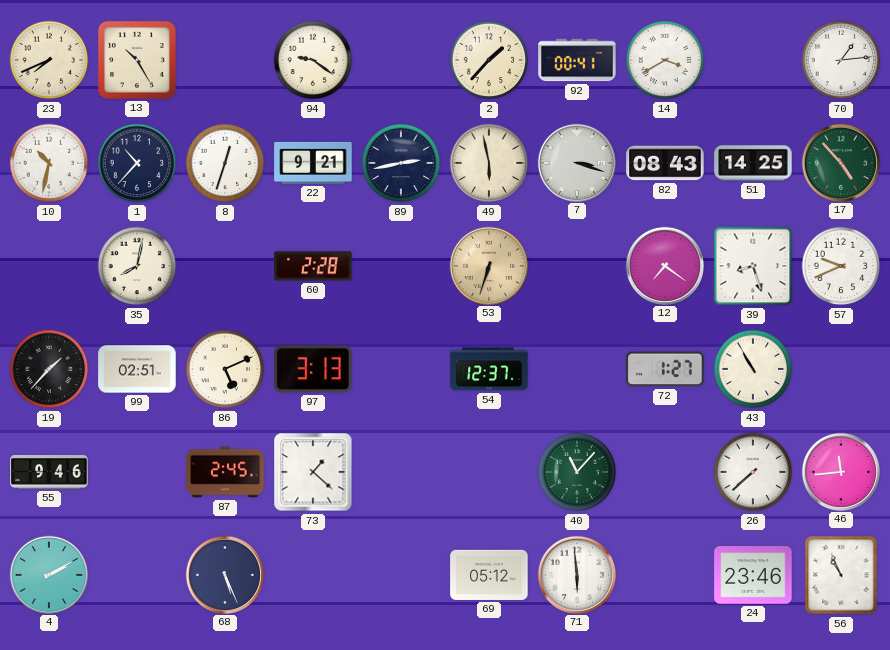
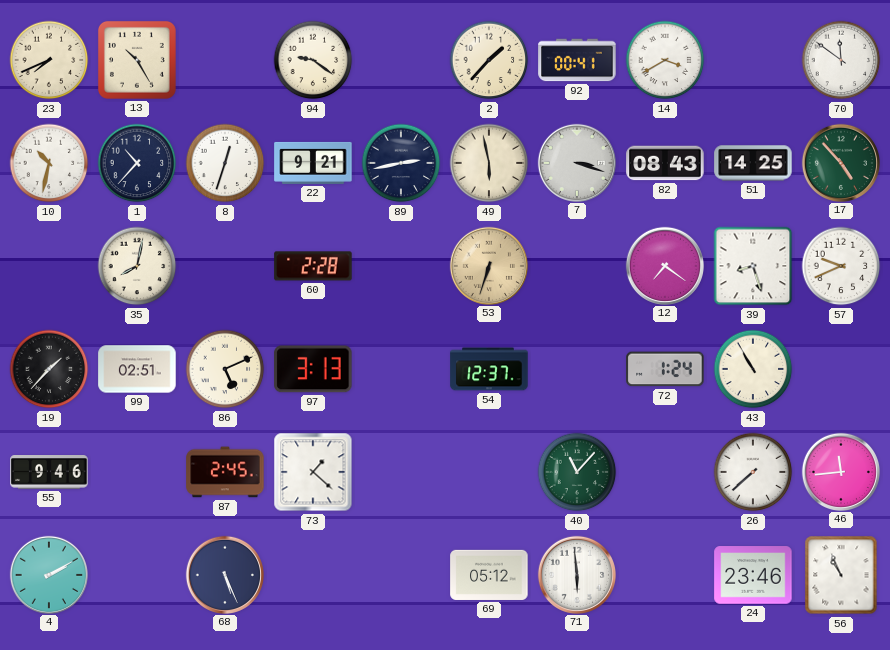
70: 1:14 -> 11:51
72: 1:27 -> 1:24
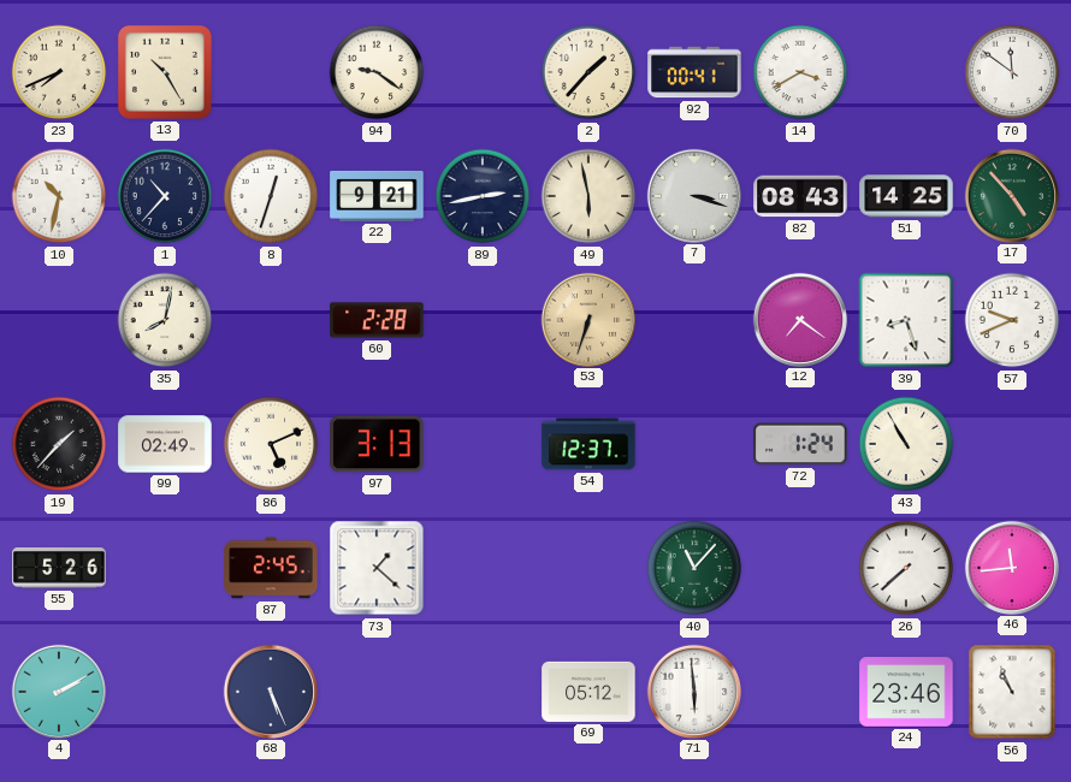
99: 02:51 -> 02:49
55: 9:46 -> 5:26
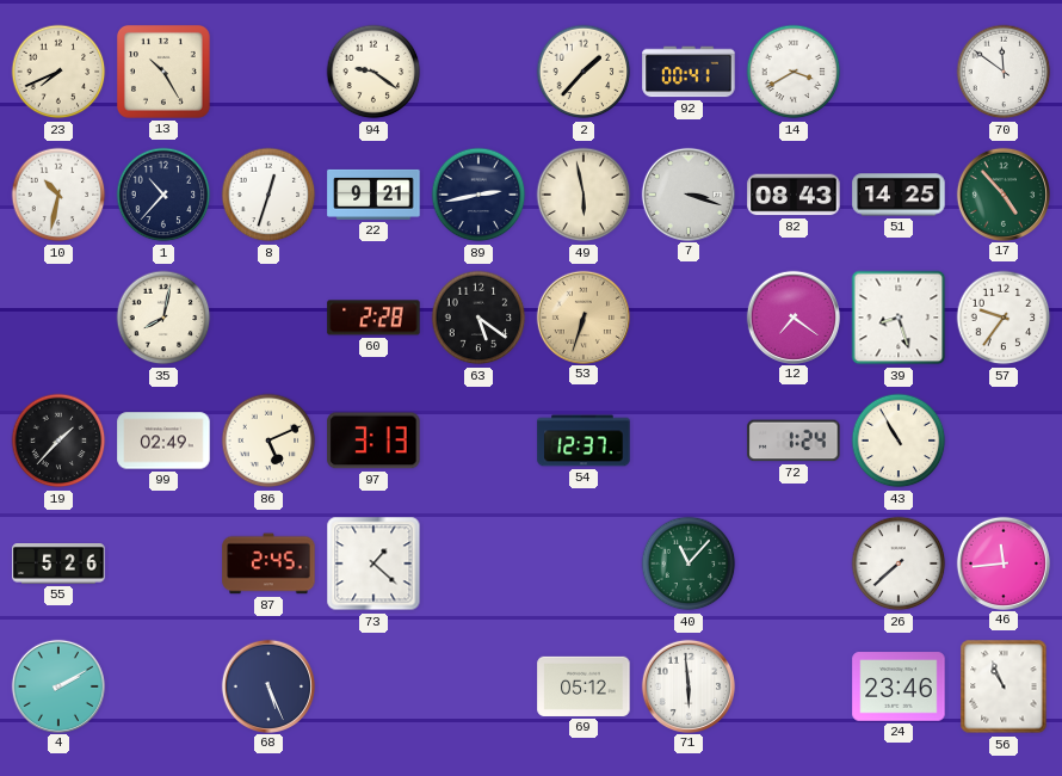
63: none -> 5:21
57: 9:41 -> 9:36
